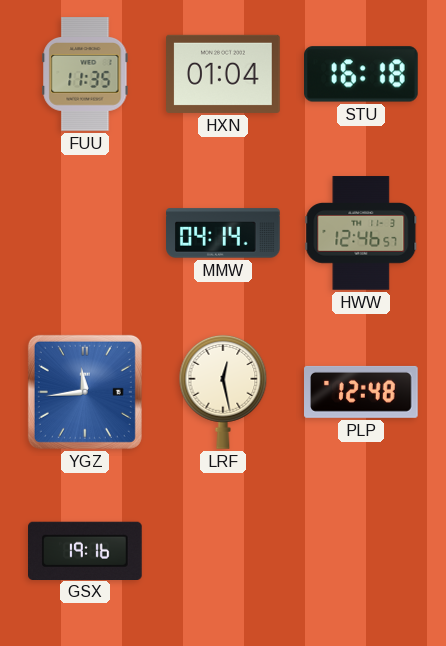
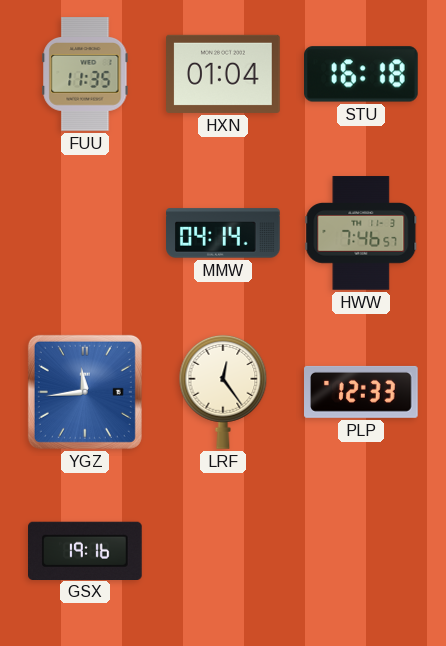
HWW: 12:46 -> 7:46
LRF: 12:28 -> 12:24
PLP: 12:48 -> 12:33
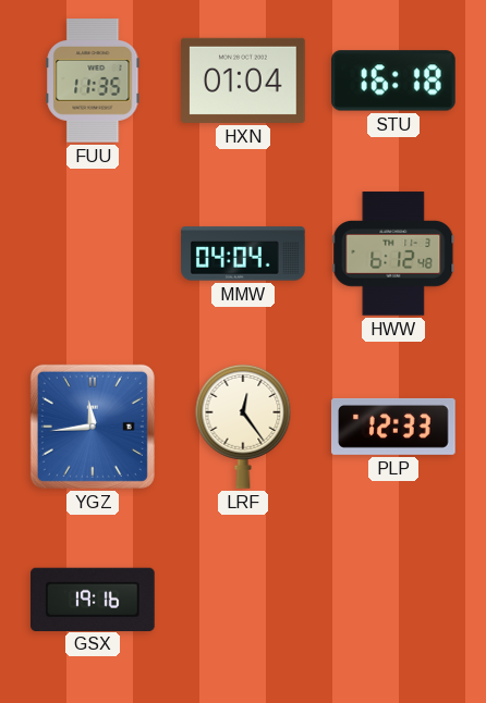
MMW: 04:14 -> 04:04
HWW: 7:46 -> 6:12
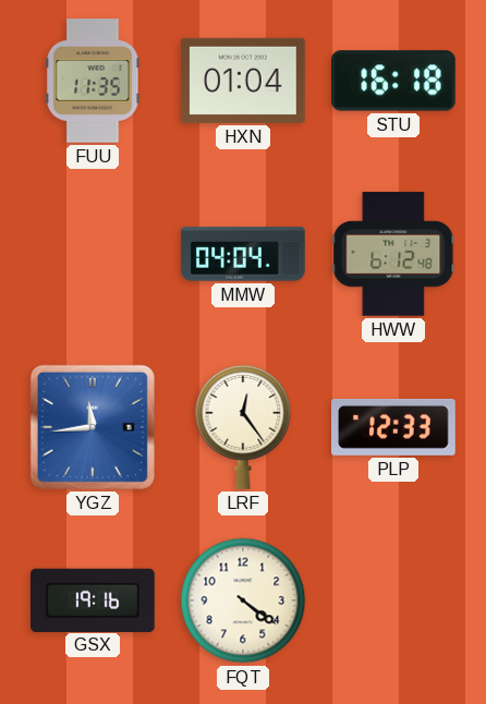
FQT: none -> 4:21
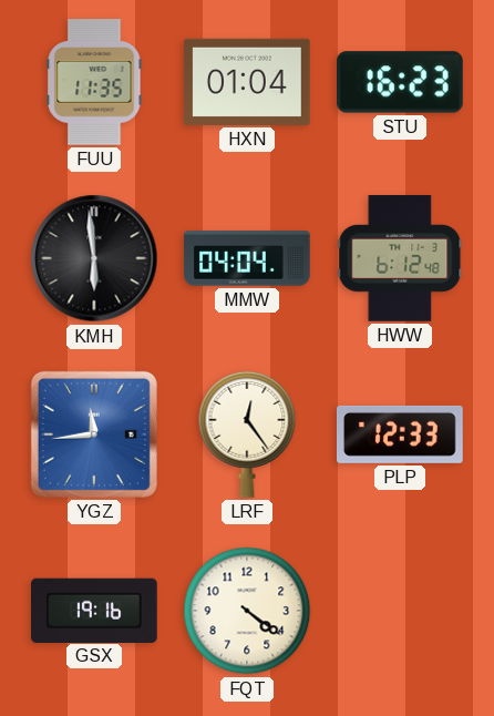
STU: 16:18 -> 16:23
KMH: none -> 5:59
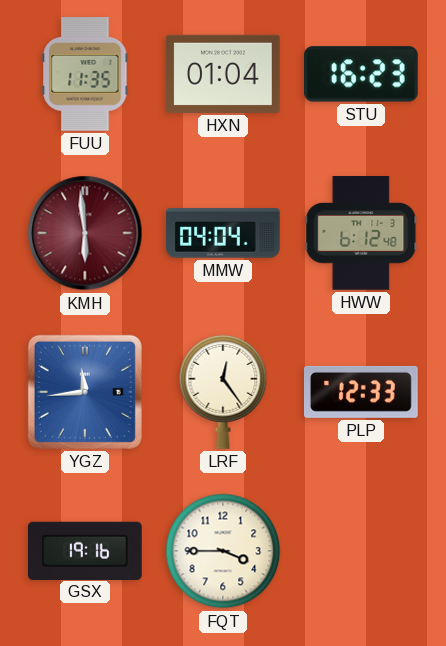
KMH dial: black -> burgundy
FQT: 4:21 -> 3:45
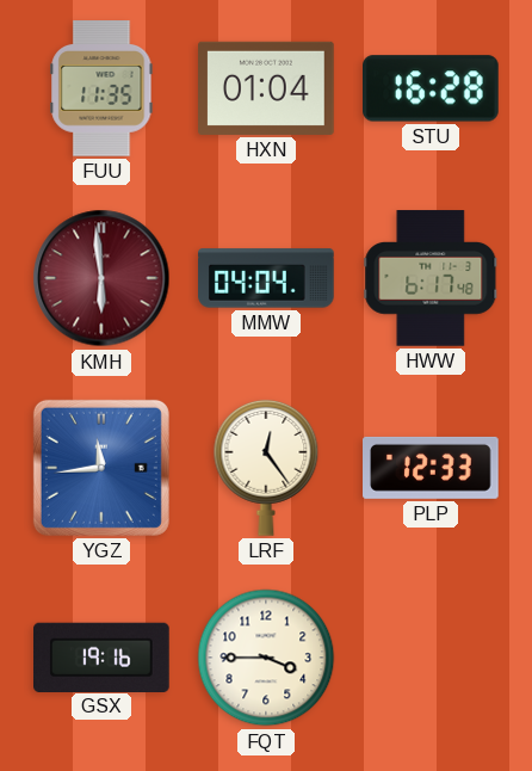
STU: 16:23 -> 16:28
HWW: 6:12 -> 6:17
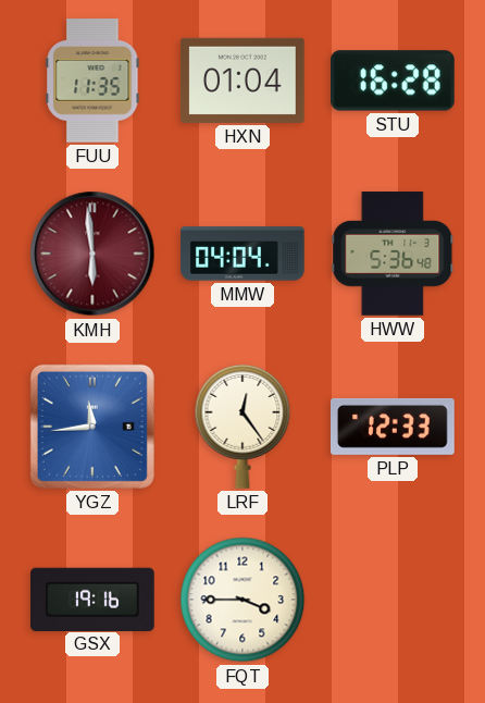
HWW: 6:17 -> 5:36
